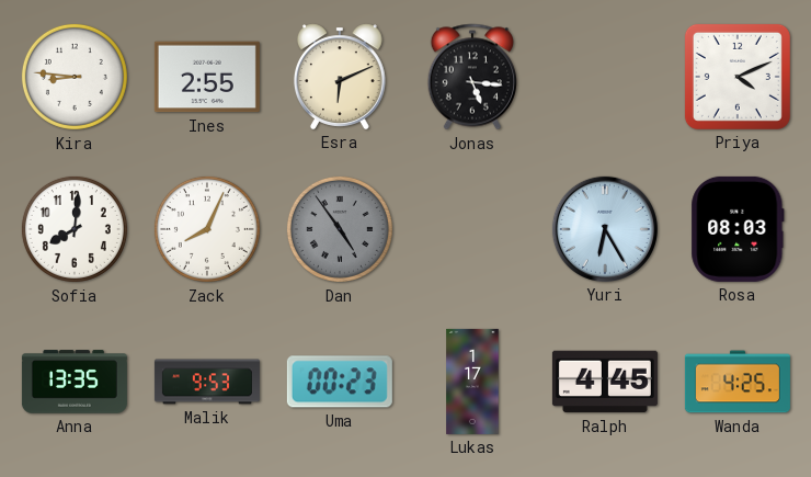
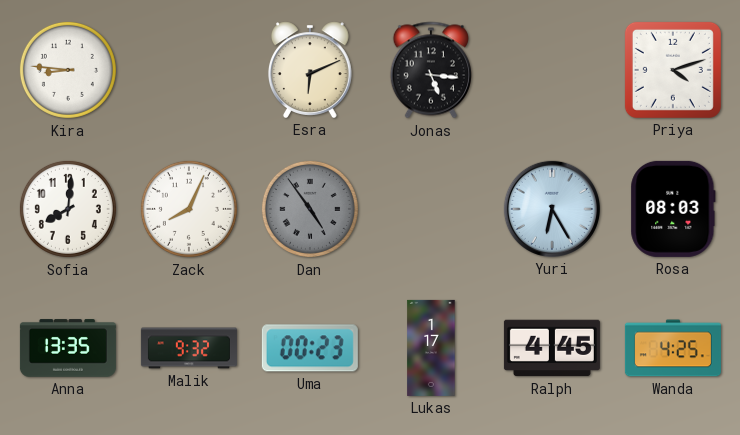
Ines: 2:55 -> none
Priya: 4:11 -> 4:12
Malik: 9:53 -> 9:32
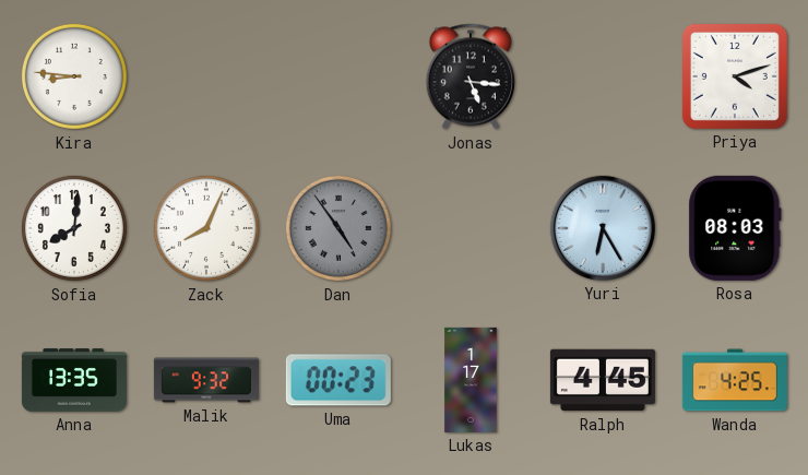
Esra: 6:11 -> none
